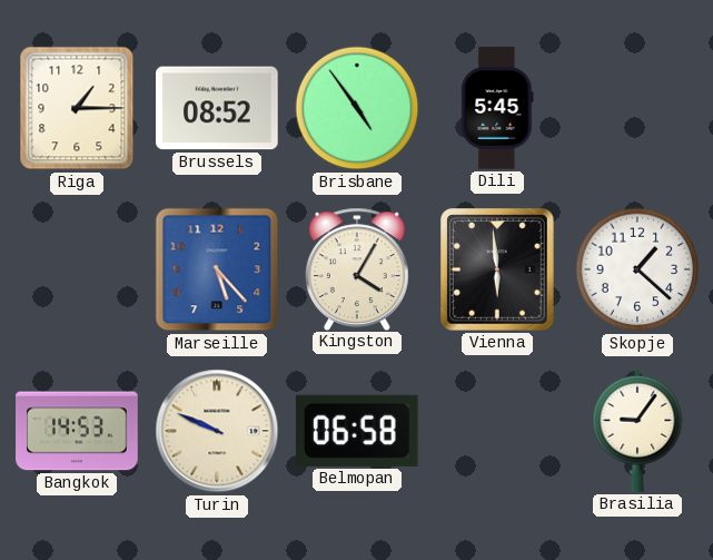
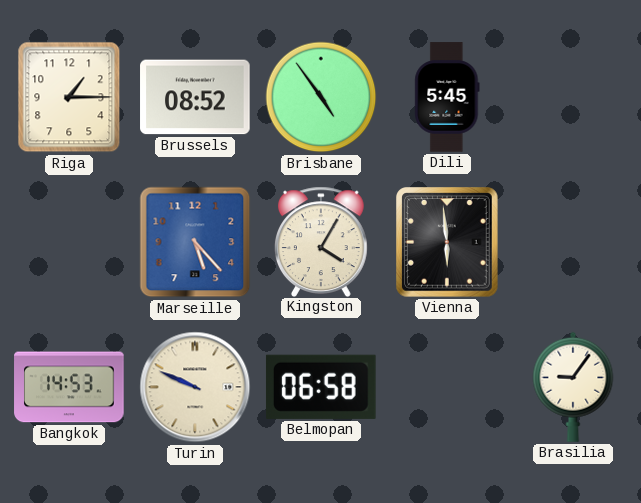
Skopje: 1:22 -> none
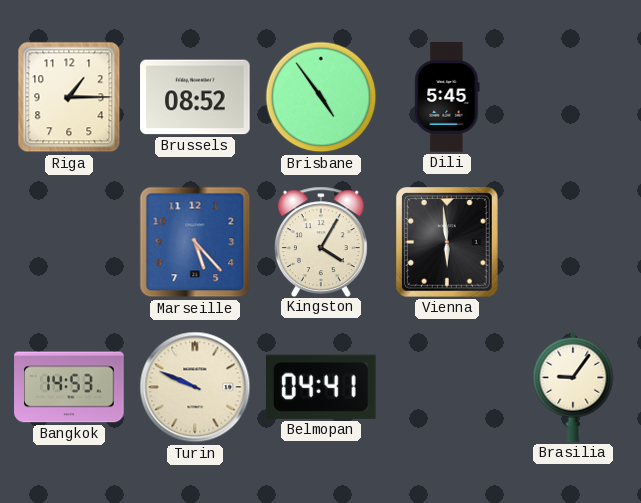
Belmopan: 06:58 -> 04:41
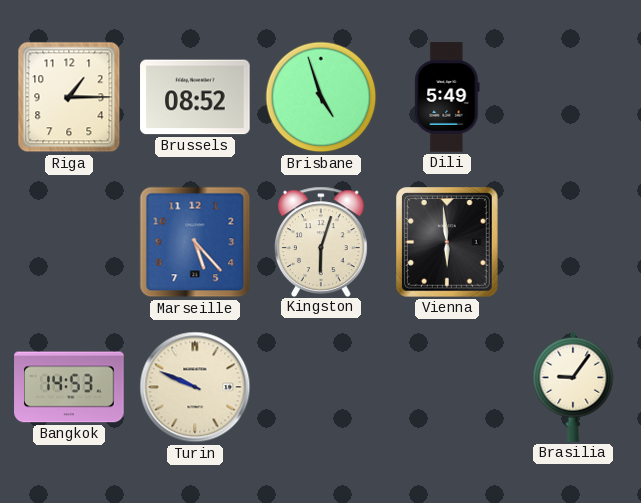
Brisbane: 4:54 -> 4:57
Dili: 5:45 -> 5:49
Kingston: 4:05 -> 6:03
Belmopan: 04:41 -> none
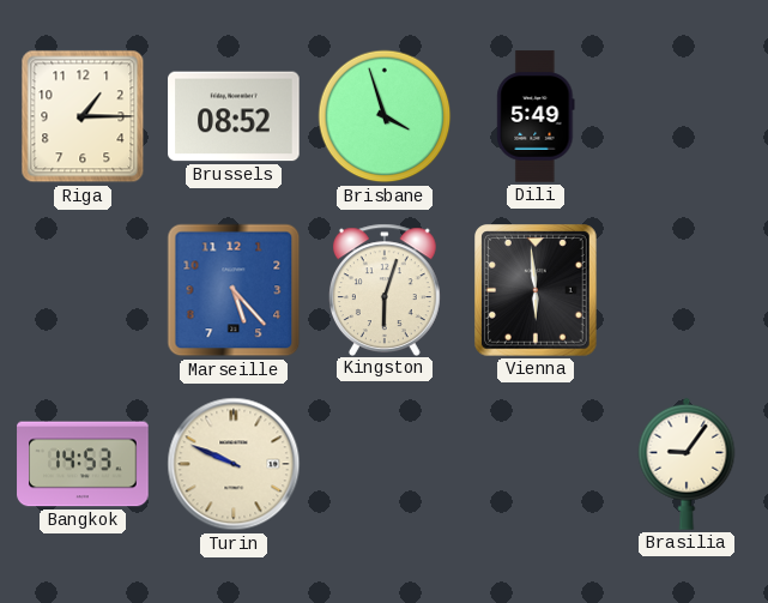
Brisbane: 4:57 -> 3:57
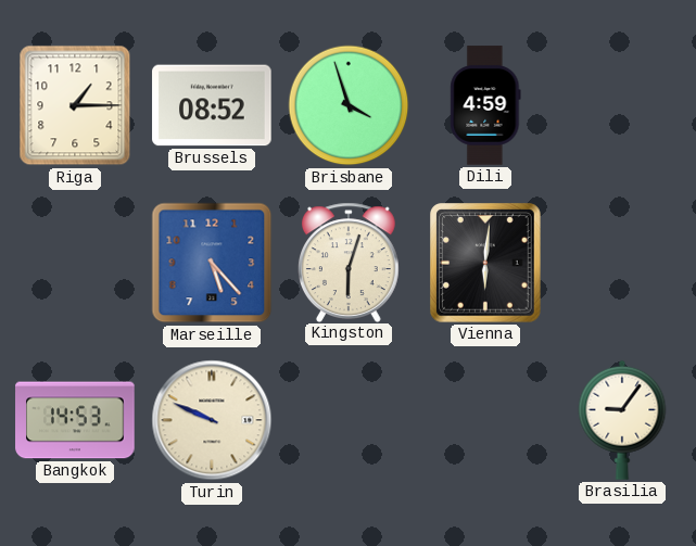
Dili: 5:49 -> 4:59
Vienna: 5:59 -> 6:01
